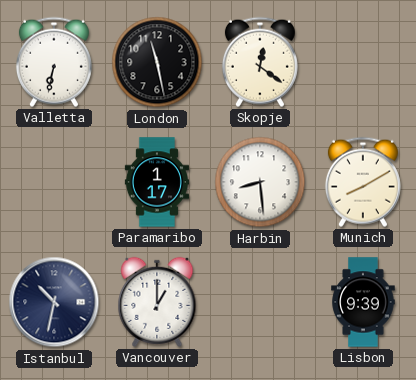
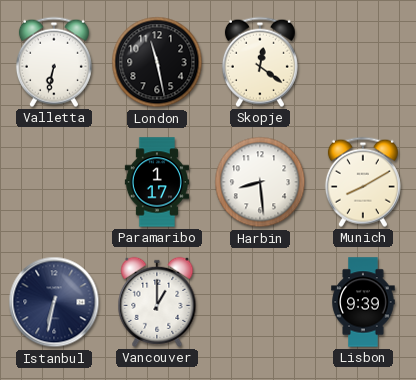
Istanbul: 10:32 -> 6:32
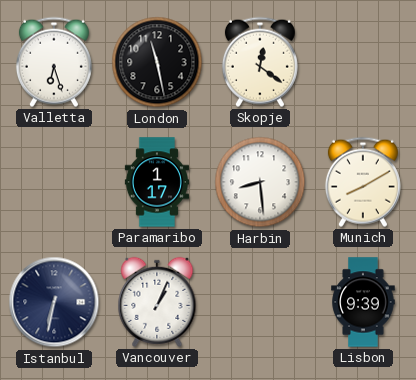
Valletta: 6:32 -> 6:27
Vancouver: 1:00 -> 1:04
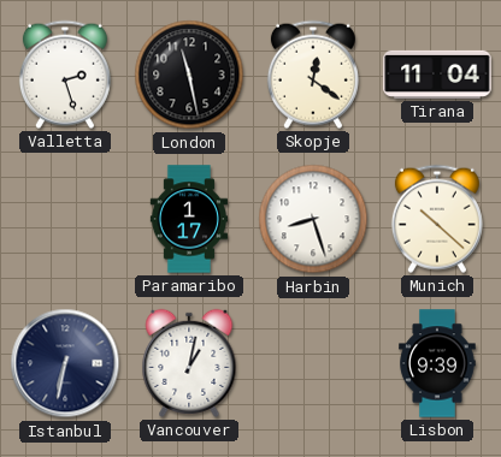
Valletta: 6:27 -> 2:27
Tirana: none -> 11:04
Harbin: 8:29 -> 8:27
Munich: 8:10 -> 10:22
Vancouver: 1:04 -> 1:02
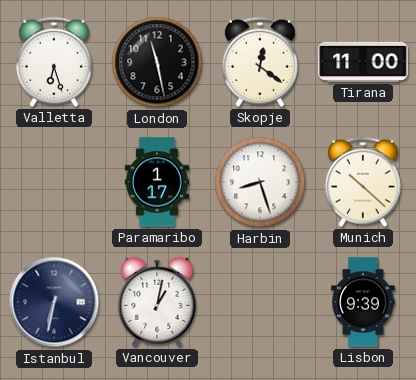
Valletta: 2:27 -> 6:27
Tirana: 11:04 -> 11:00
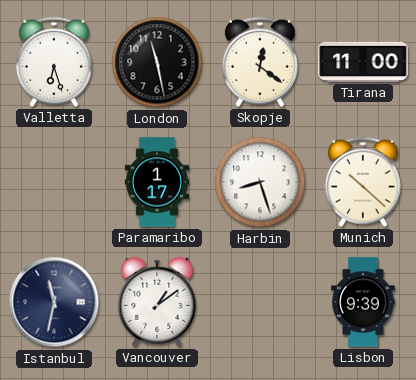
Istanbul: 6:32 -> 11:32
Vancouver: 1:02 -> 1:09
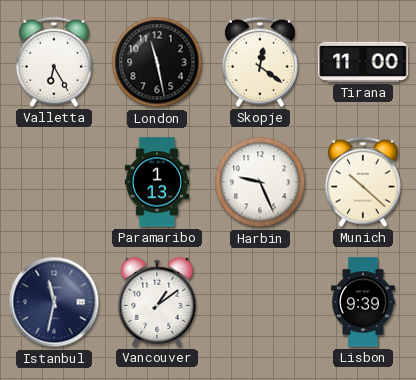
Valletta: 6:27 -> 6:25
Paramaribo: 1:17 -> 1:13
Harbin: 8:27 -> 9:26
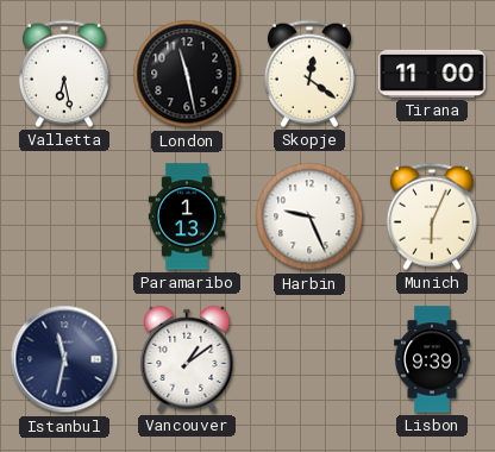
Valletta: 6:25 -> 6:28
Munich: 10:22 -> 6:04
